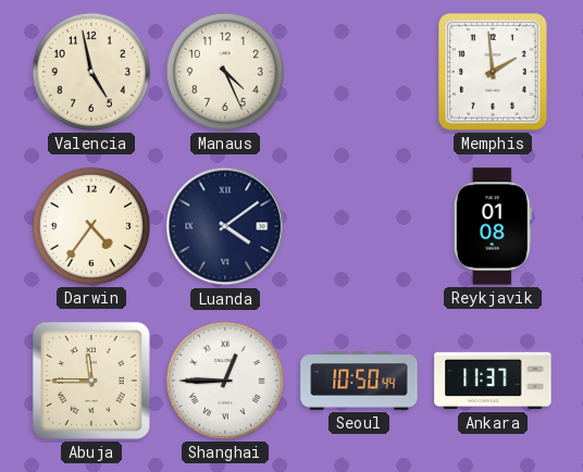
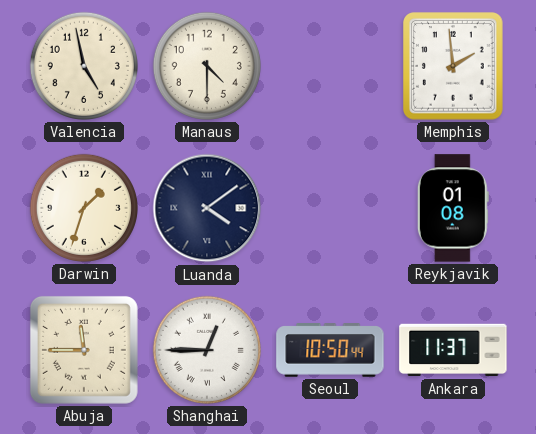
Manaus: 4:26 -> 4:30
Darwin: 4:36 -> 1:33
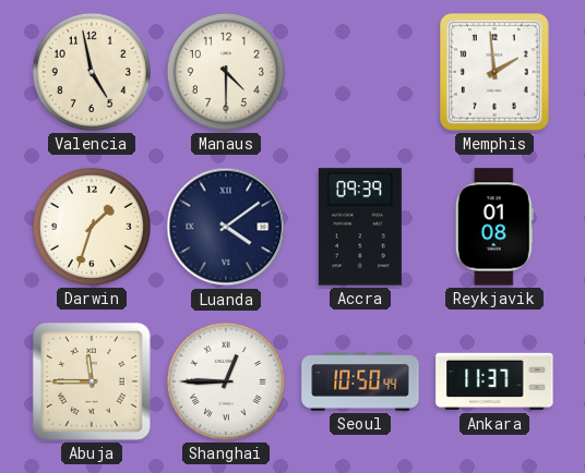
Accra: none -> 09:39
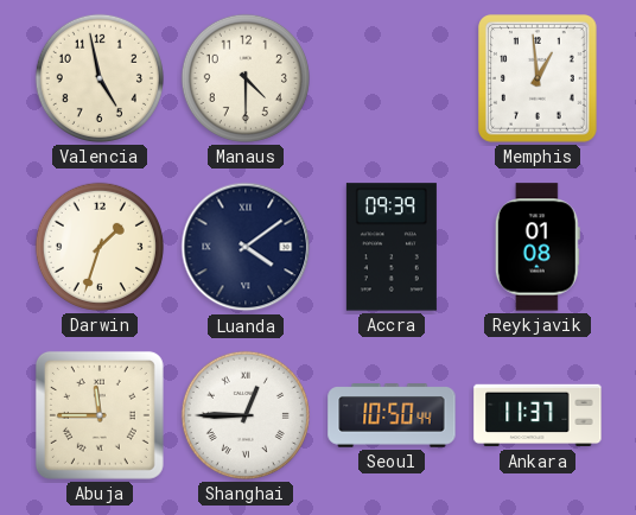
Memphis: 1:59 -> 12:59
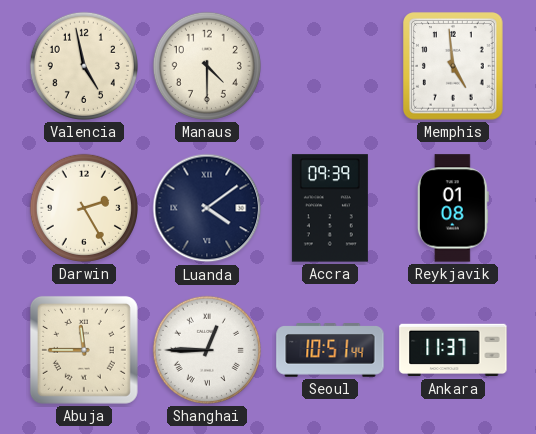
Memphis: 12:59 -> 4:59
Darwin: 1:33 -> 2:25
Seoul: 10:50 -> 10:51
